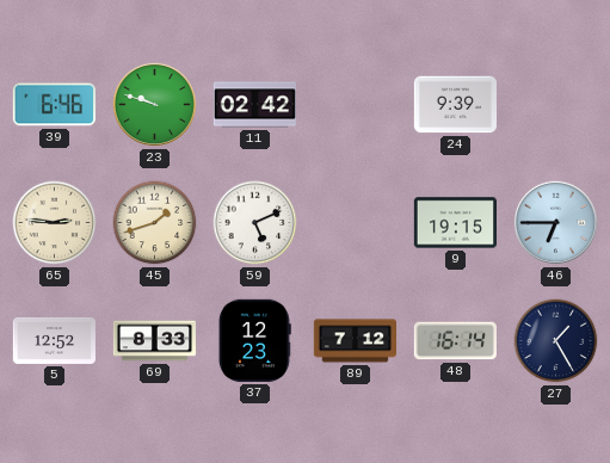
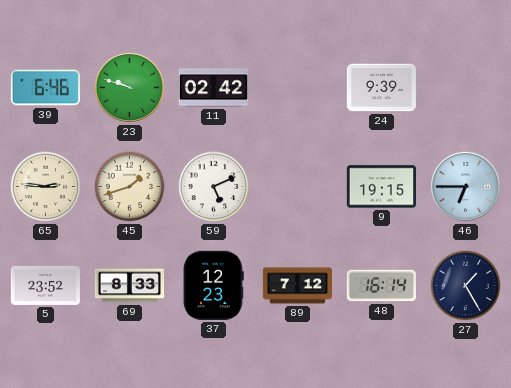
5: 12:52 -> 23:52
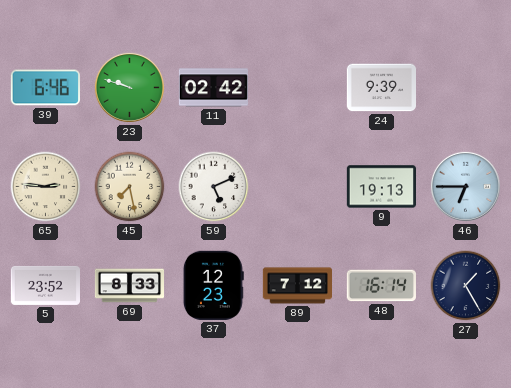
45: 1:42 -> 7:28
9: 19:15 -> 19:13
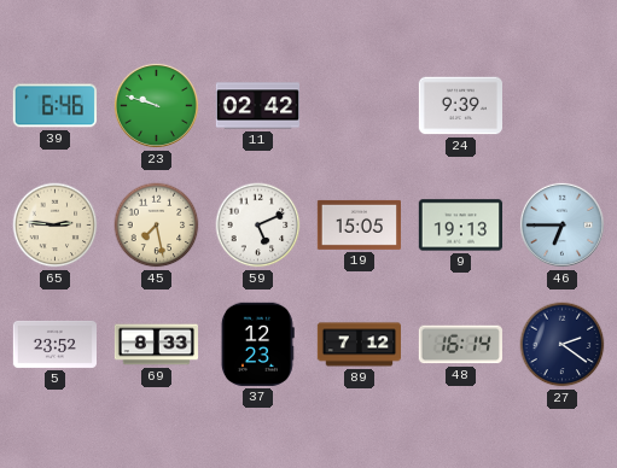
19: none -> 15:05
27: 1:25 -> 2:21
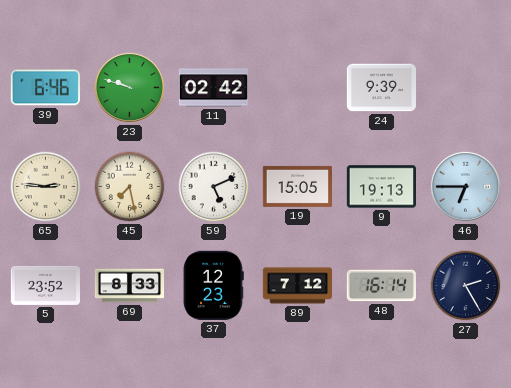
27: 2:21 -> 2:25
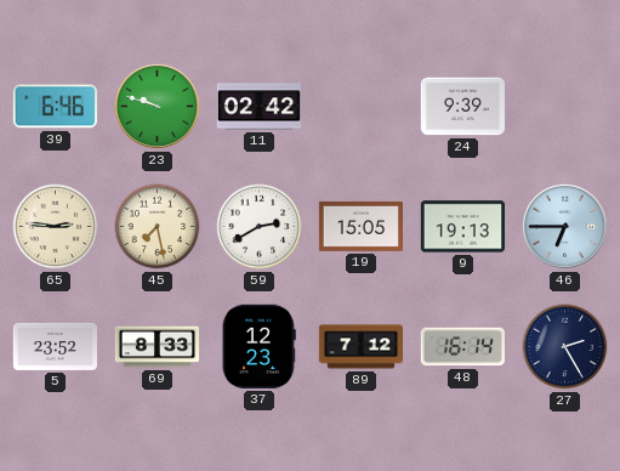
59: 5:11 -> 2:40
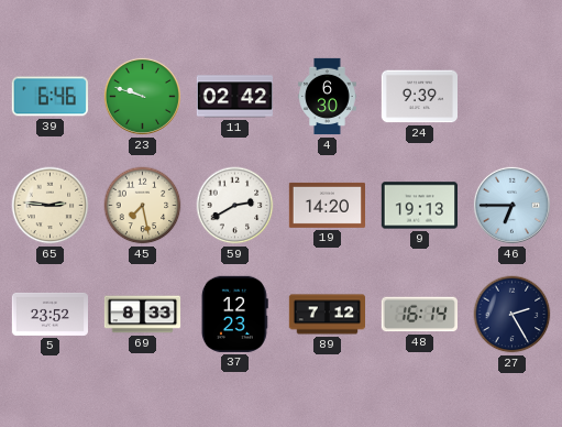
4: none -> 6:30
19: 15:05 -> 14:20
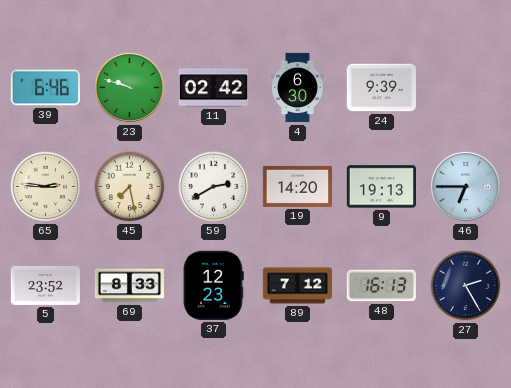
48: 16:14 -> 16:13
